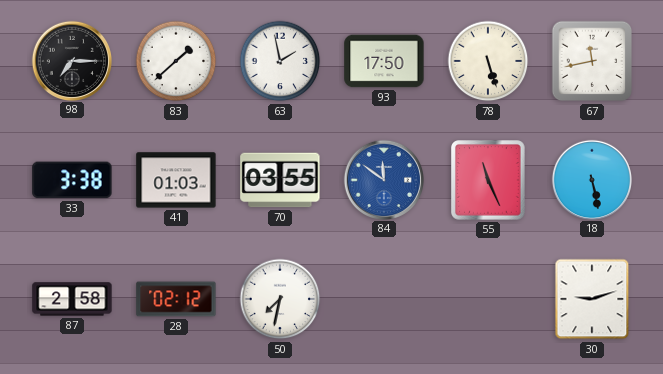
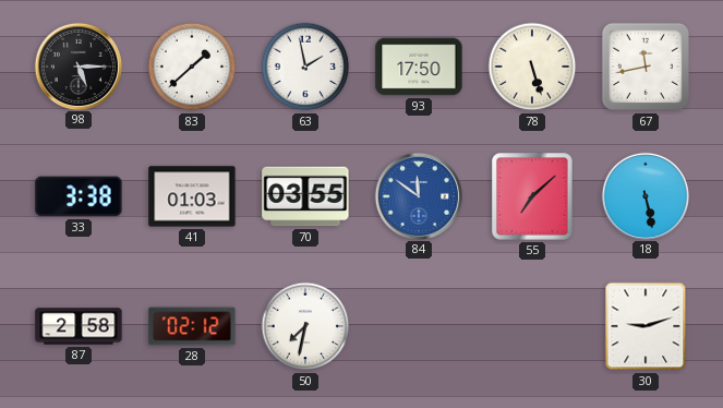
98: 7:15 -> 5:15
55: 11:26 -> 7:08
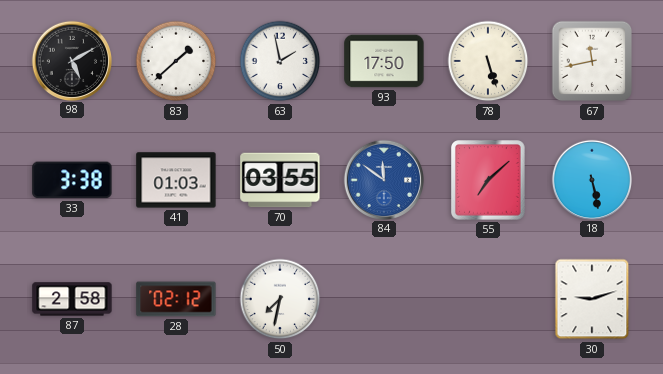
98: 5:15 -> 5:10
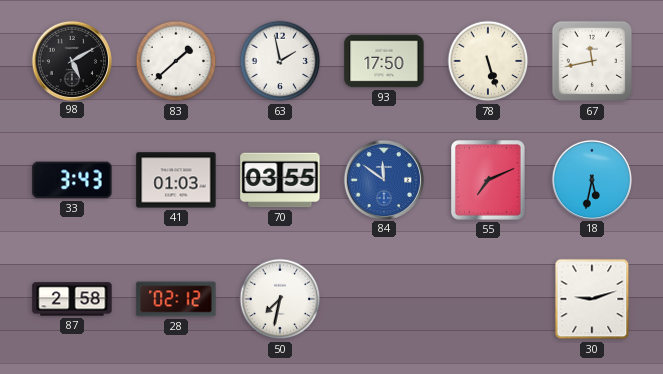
33: 3:38 -> 3:43
55: 7:08 -> 7:11
18: 5:28 -> 5:32
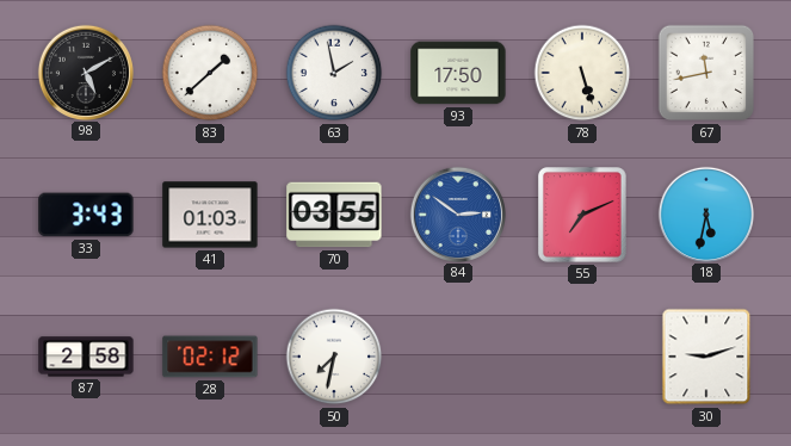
84: 11:51 -> 2:51
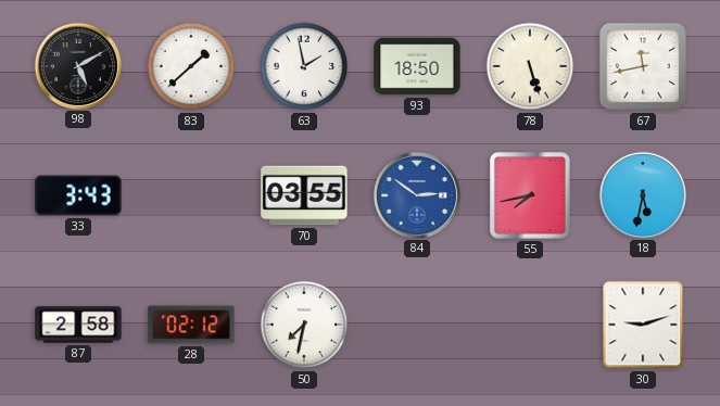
93: 17:50 -> 18:50
41: 01:03 -> none
55: 7:11 -> 7:43
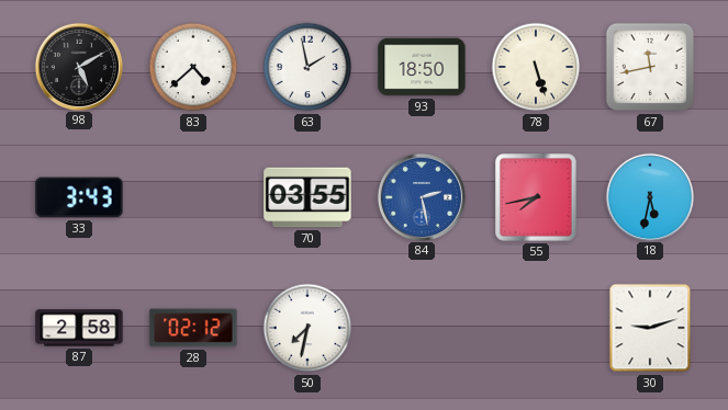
83: 1:38 -> 4:38
84: 2:51 -> 2:28
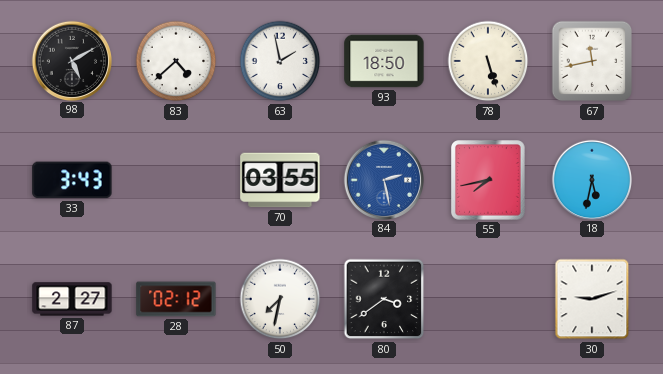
87: 2:58 -> 2:27
80: none -> 3:39
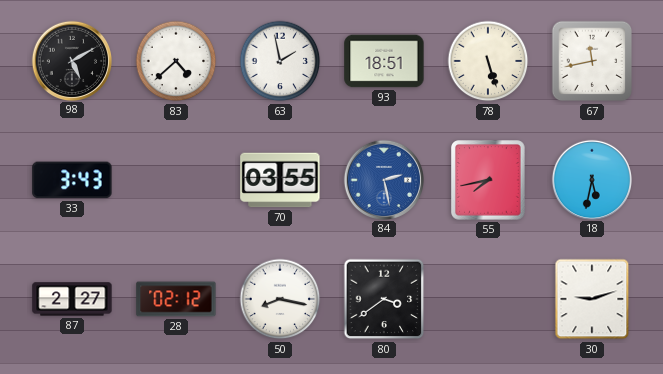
93: 18:50 -> 18:51
50: 7:32 -> 8:17
